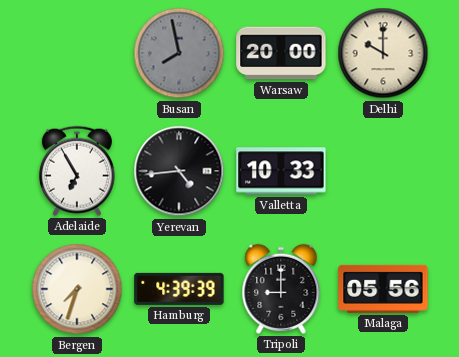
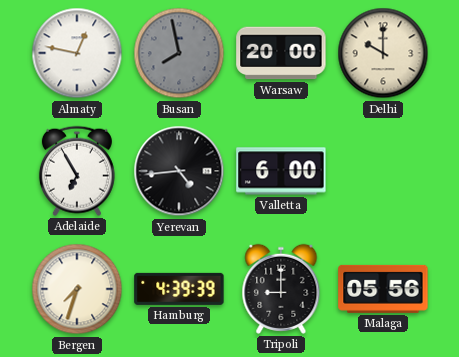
Almaty: none -> 12:47
Valletta: 10:33 -> 6:00
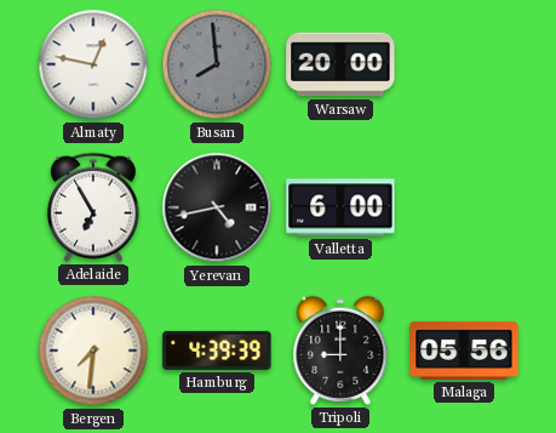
Busan: 7:58 -> 7:59
Delhi: 10:00 -> none
Yerevan: 4:44 -> 4:43
Bergen: 7:33 -> 7:31
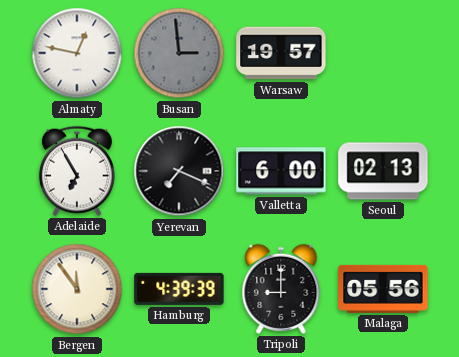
Busan: 7:59 -> 2:59
Warsaw: 20:00 -> 19:57
Yerevan: 4:43 -> 7:19
Seoul: none -> 02:13
Bergen: 7:31 -> 11:54
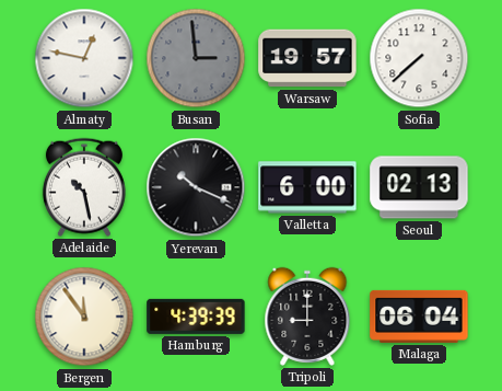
Sofia: none -> 7:38
Adelaide: 6:55 -> 10:28
Yerevan: 7:19 -> 10:19
Malaga: 05:56 -> 06:04
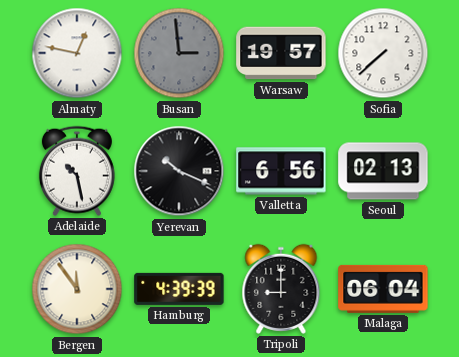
Valletta: 6:00 -> 6:56
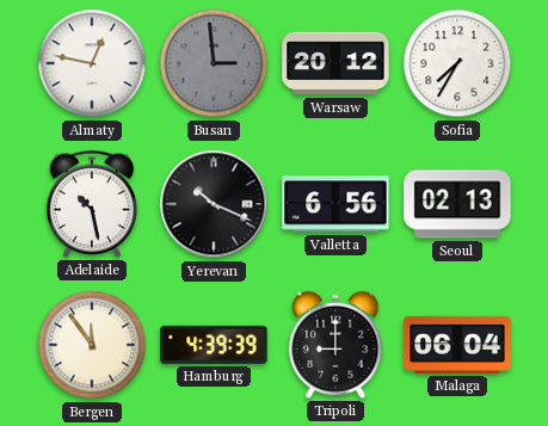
Warsaw: 19:57 -> 20:12
Sofia: 7:38 -> 7:35
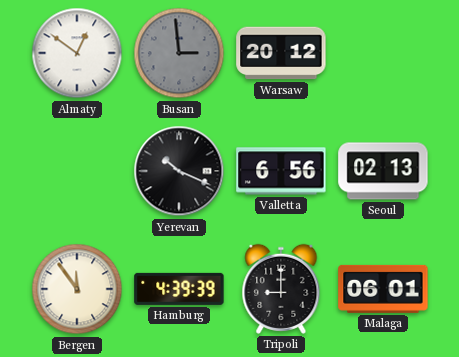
Almaty: 12:47 -> 12:51
Sofia: 7:35 -> none
Adelaide: 10:28 -> none
Malaga: 06:04 -> 06:01
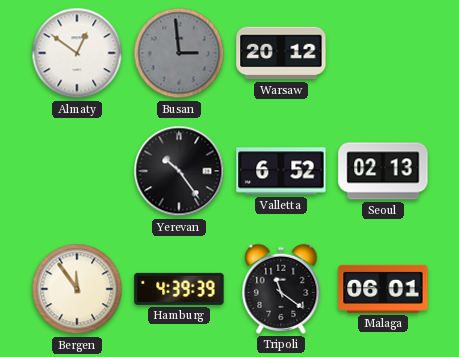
Yerevan: 10:19 -> 10:24
Valletta: 6:56 -> 6:52
Tripoli: 9:00 -> 11:21
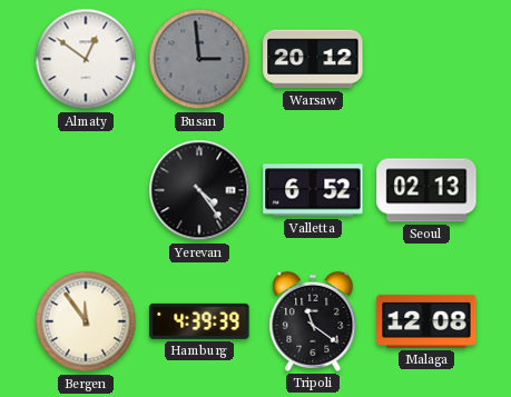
Yerevan: 10:24 -> 4:24
Malaga: 06:01 -> 12:08
